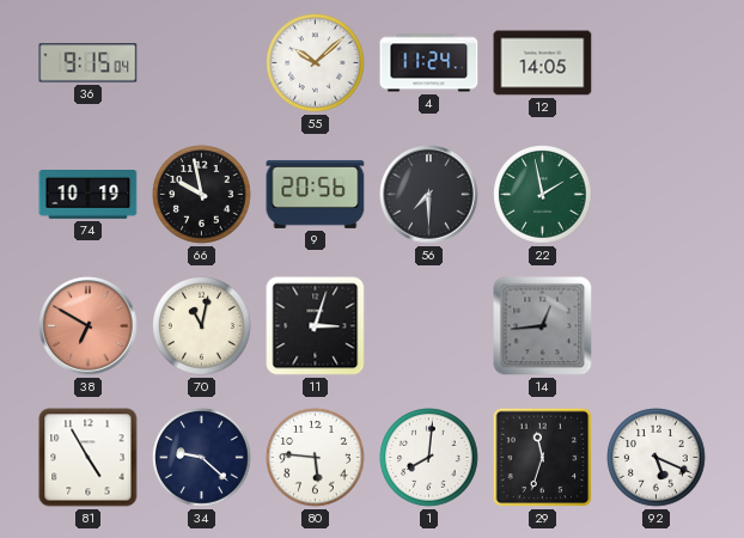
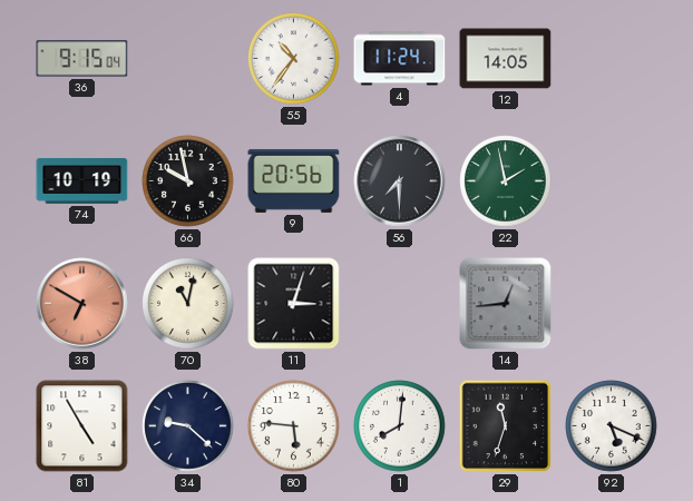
55: 10:08 -> 10:36
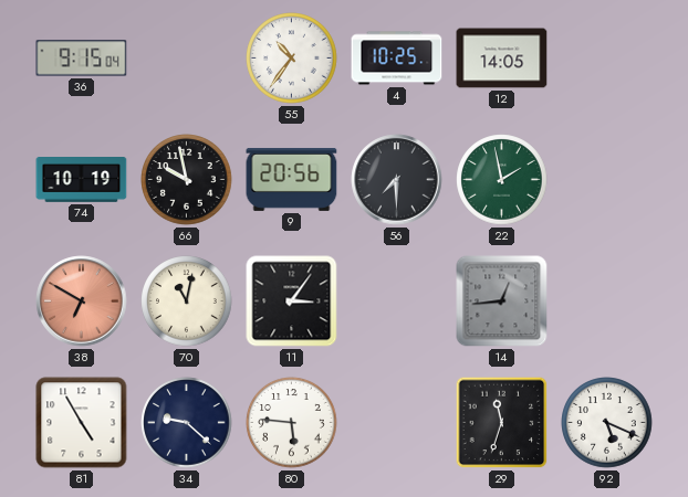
4: 11:24 -> 10:25
11: 3:03 -> 3:06
1: 8:01 -> none
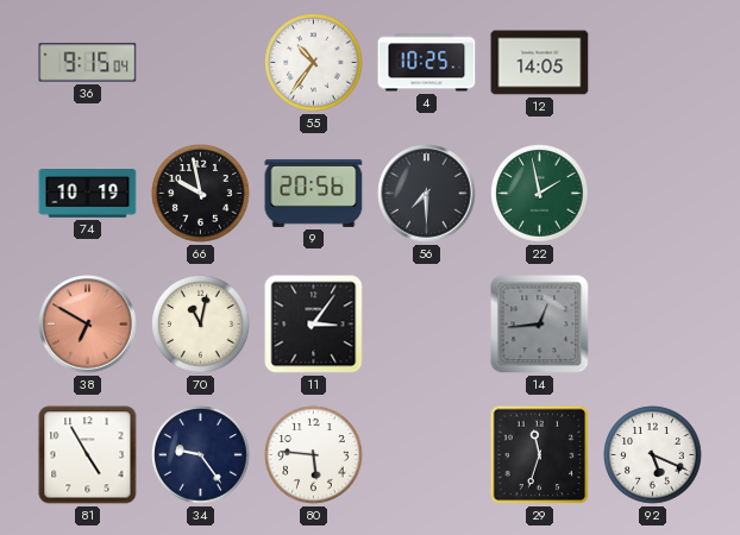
34: 9:22 -> 9:24
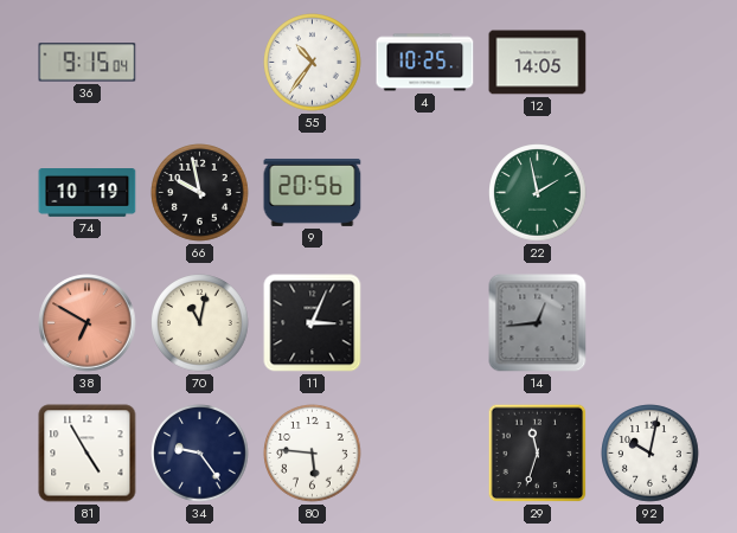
56: 7:30 -> none
11: 3:06 -> 3:04
92: 5:19 -> 10:02
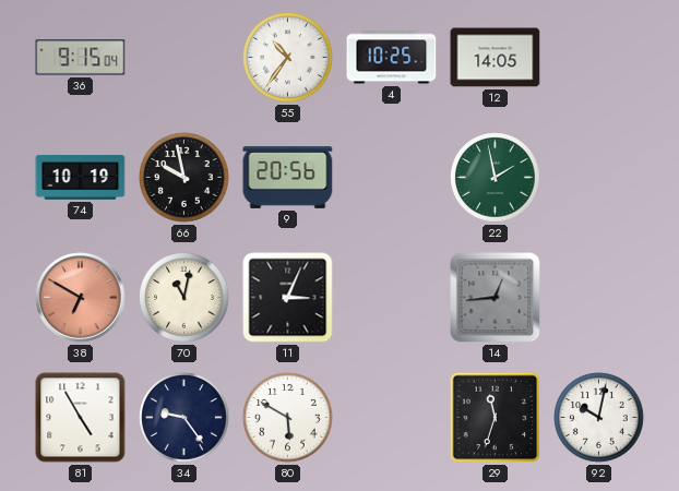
80: 5:46 -> 5:50
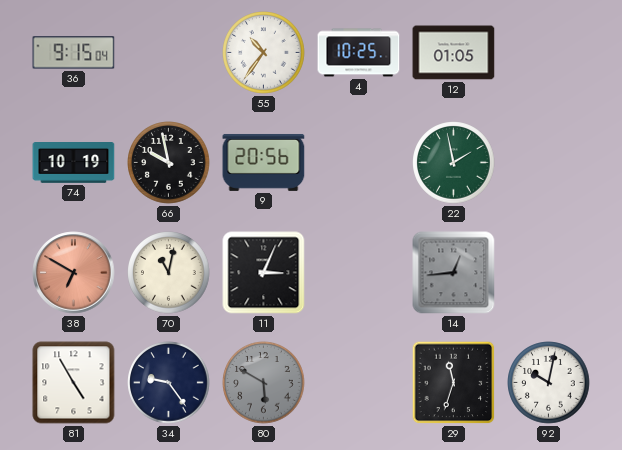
12: 14:05 -> 01:05
80 dial: white -> grey
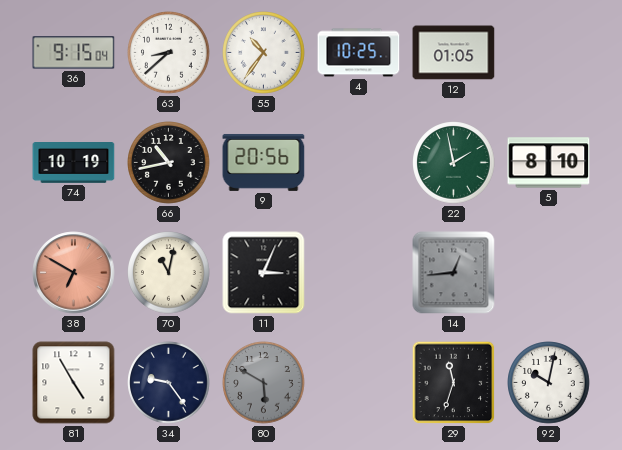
63: none -> 8:38
66: 9:58 -> 10:43
5: none -> 8:10
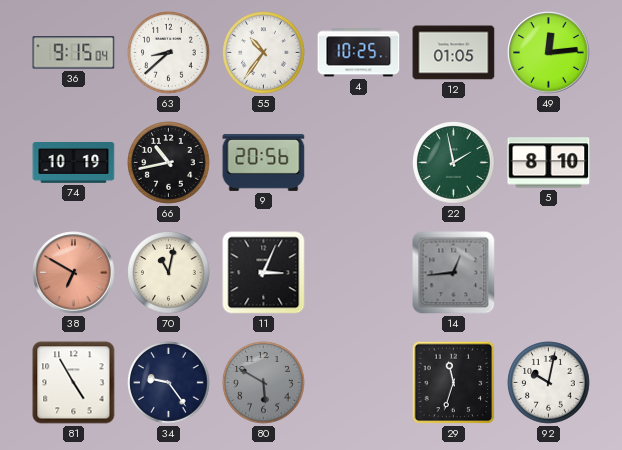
49: none -> 12:14
